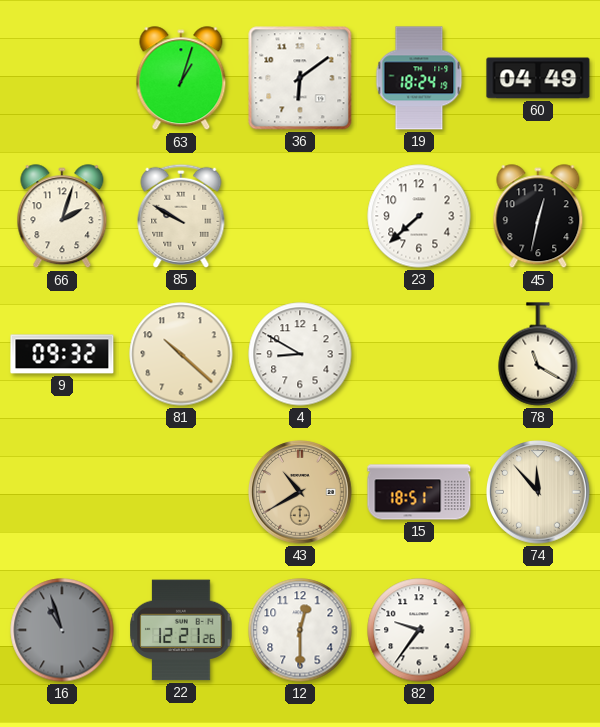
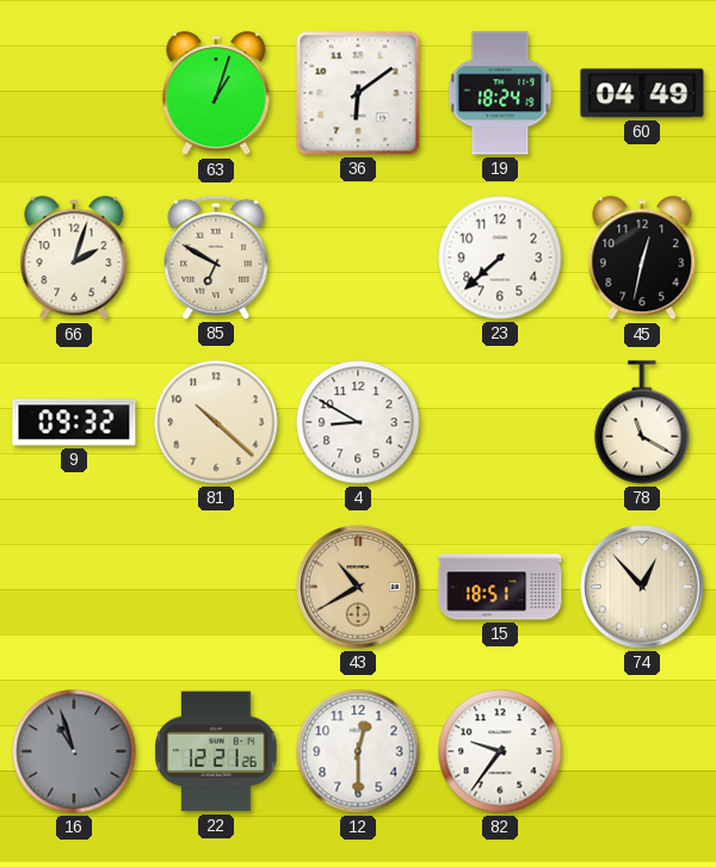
85: 9:50 -> 6:50
74: 11:53 -> 12:53
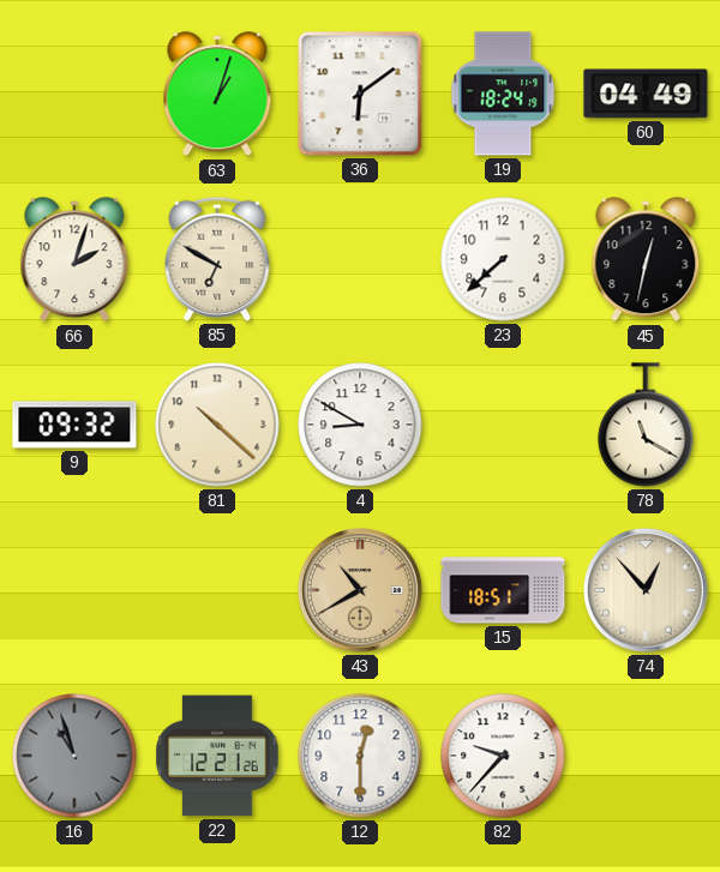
82: 9:36 -> 9:37
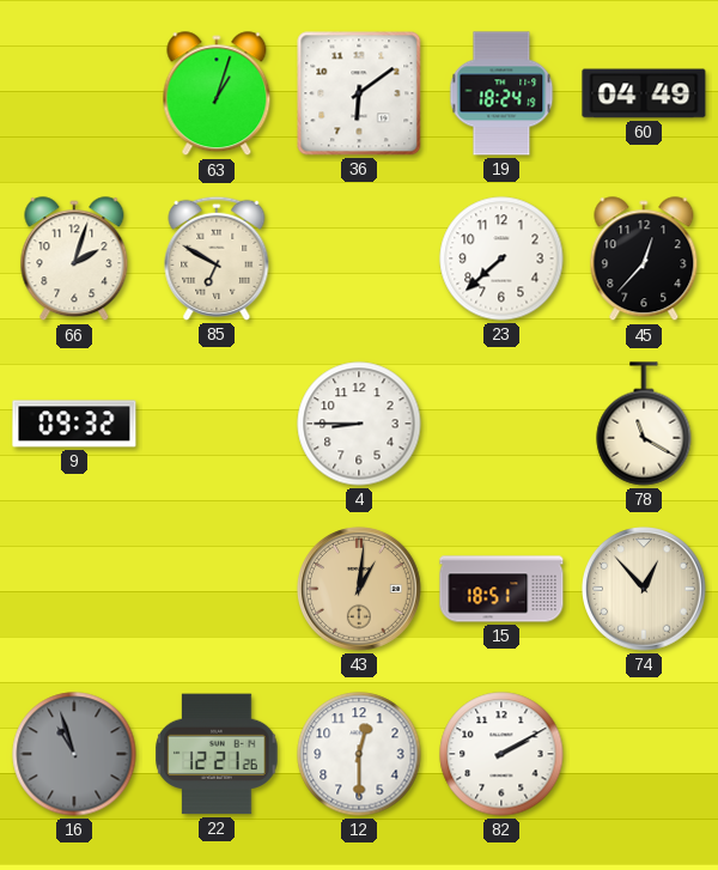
45: 12:32 -> 12:37
81: 10:22 -> none
4: 8:50 -> 8:45
43: 10:40 -> 1:01
82: 9:37 -> 2:10
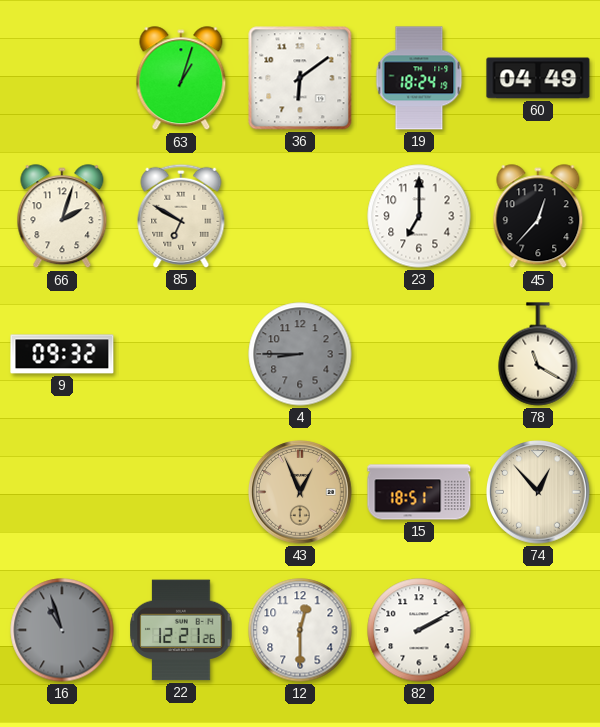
23: 7:38 -> 7:00
4 dial: white -> grey
43: 1:01 -> 12:56
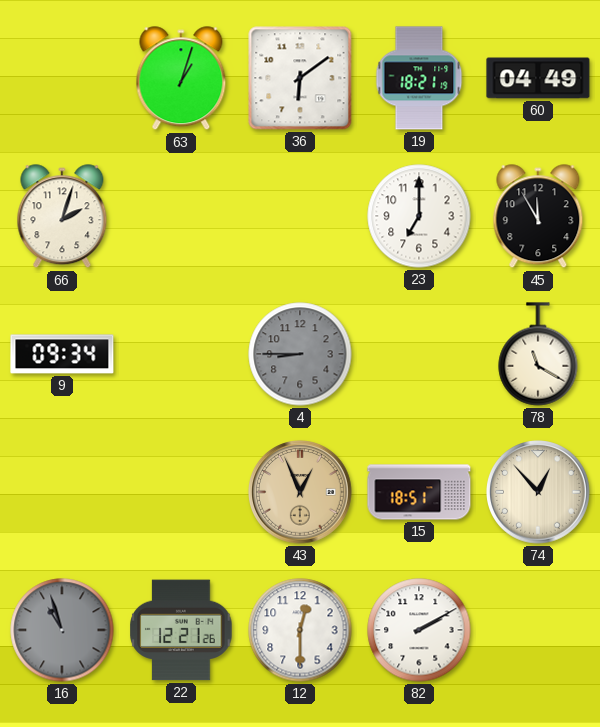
19: 18:24 -> 18:21
85: 6:50 -> none
45: 12:37 -> 11:55
9: 09:32 -> 09:34
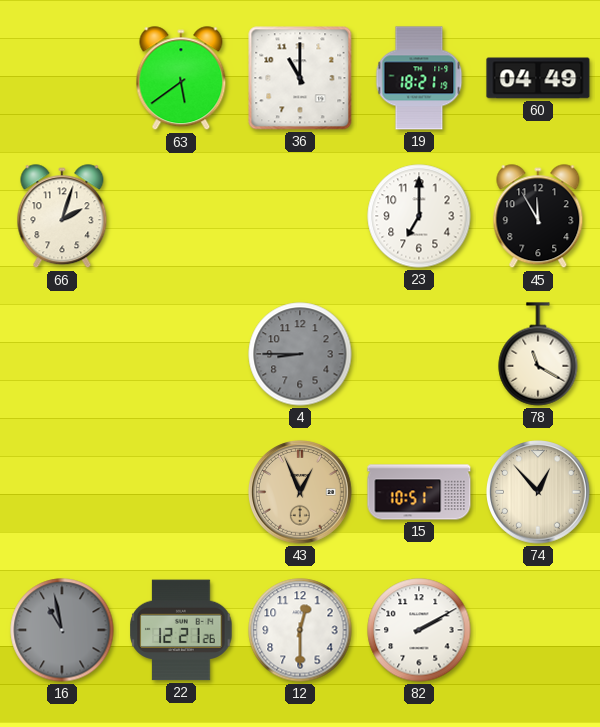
63: 1:03 -> 5:39
36: 6:09 -> 11:00
9: 09:34 -> none
15: 18:51 -> 10:51
16: 10:57 -> 10:58
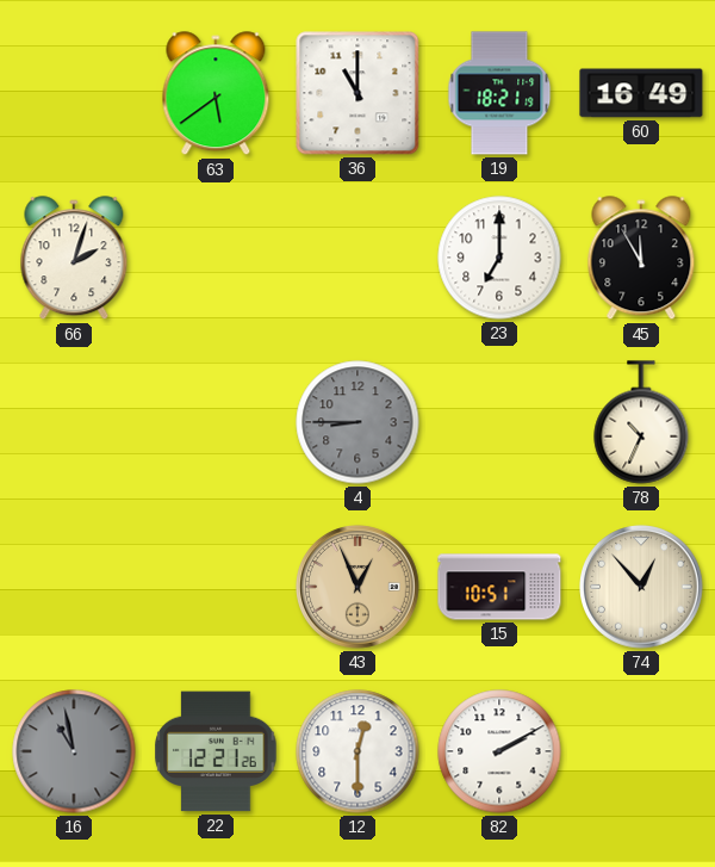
60: 04:49 -> 16:49
78: 11:20 -> 10:34
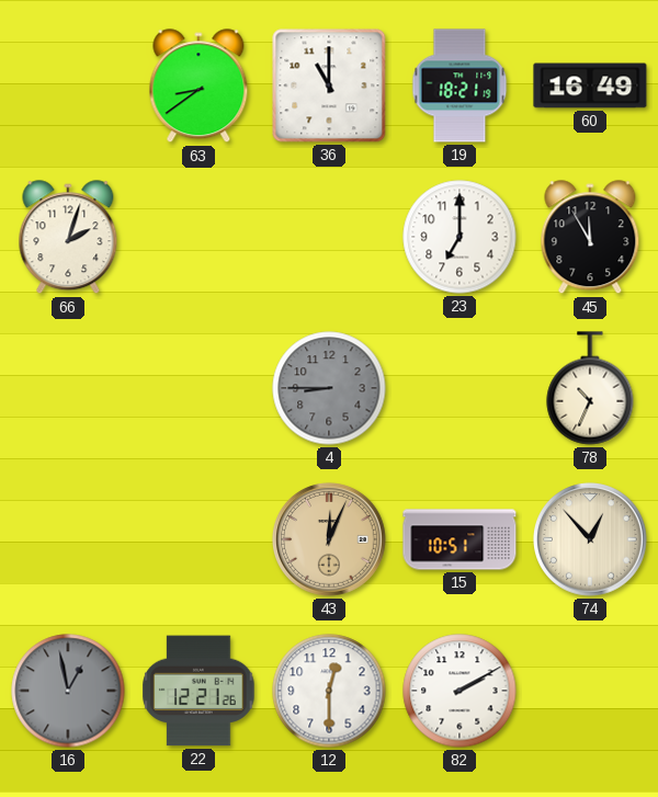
63: 5:39 -> 8:39
43: 12:56 -> 12:04
16: 10:58 -> 12:58
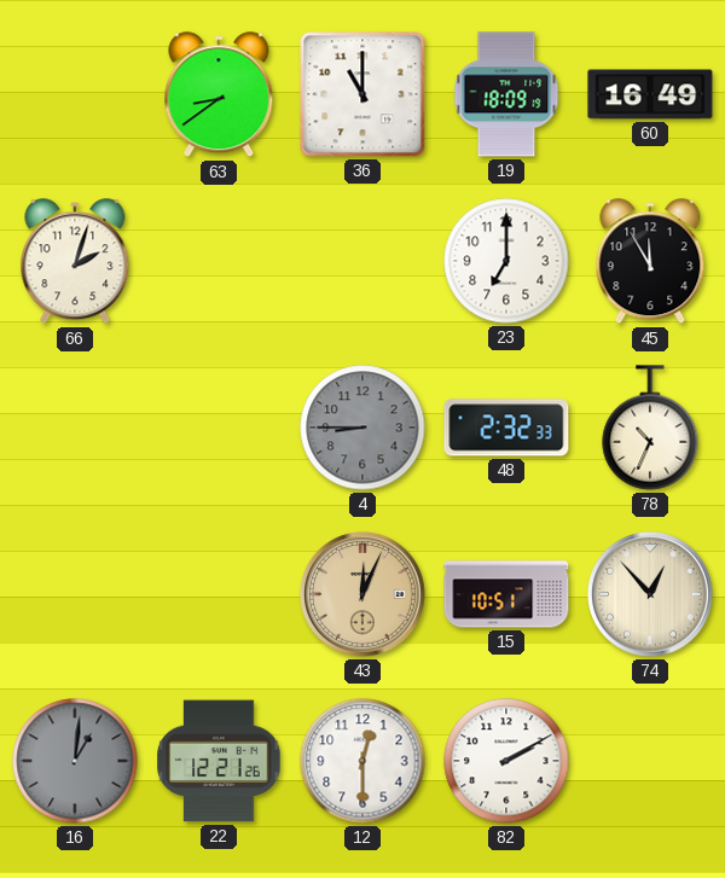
19: 18:21 -> 18:09
48: none -> 2:32
16: 12:58 -> 1:01
